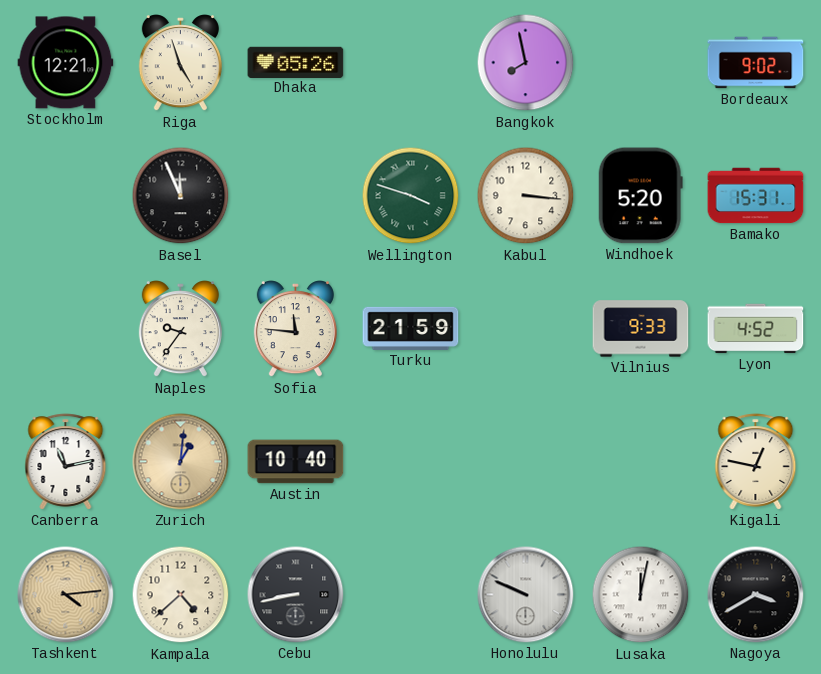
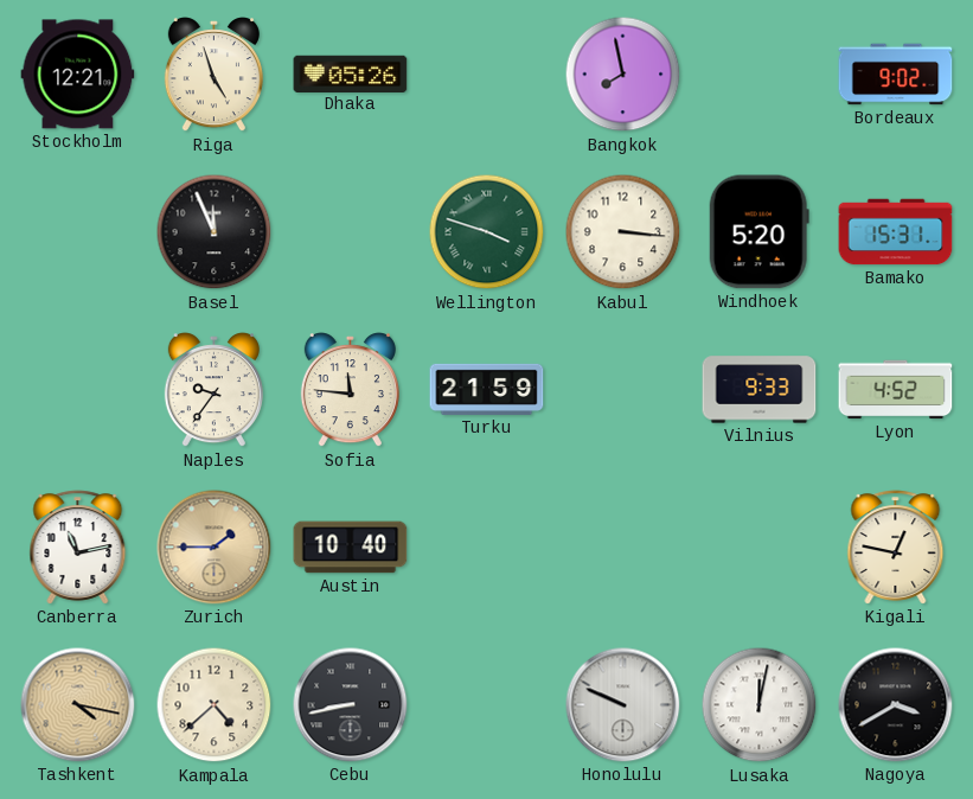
Zurich: 1:01 -> 1:45
Tashkent: 4:14 -> 4:17
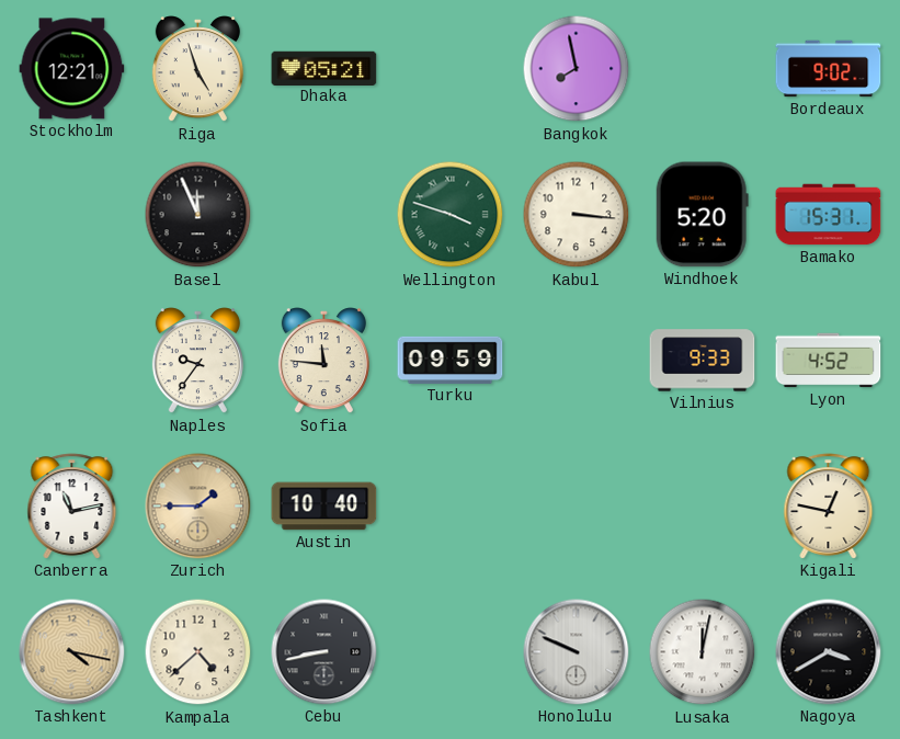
Dhaka: 05:26 -> 05:21
Turku: 21:59 -> 09:59
